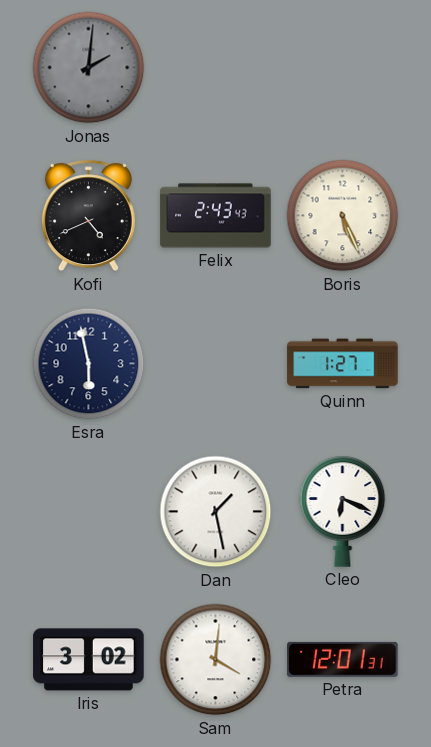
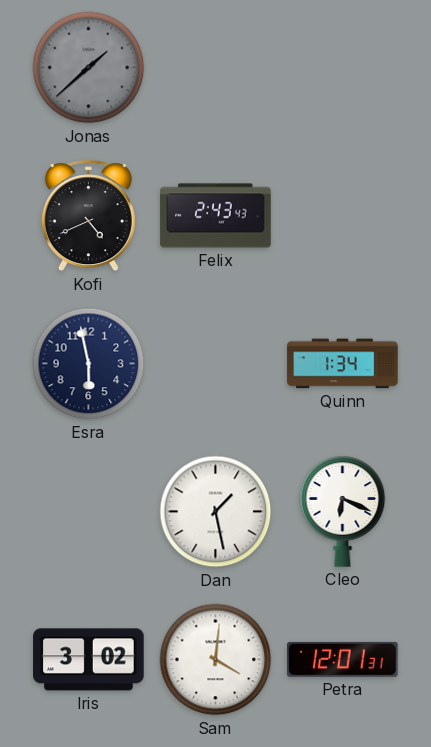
Jonas: 2:01 -> 1:38
Boris: 5:26 -> none
Quinn: 1:27 -> 1:34
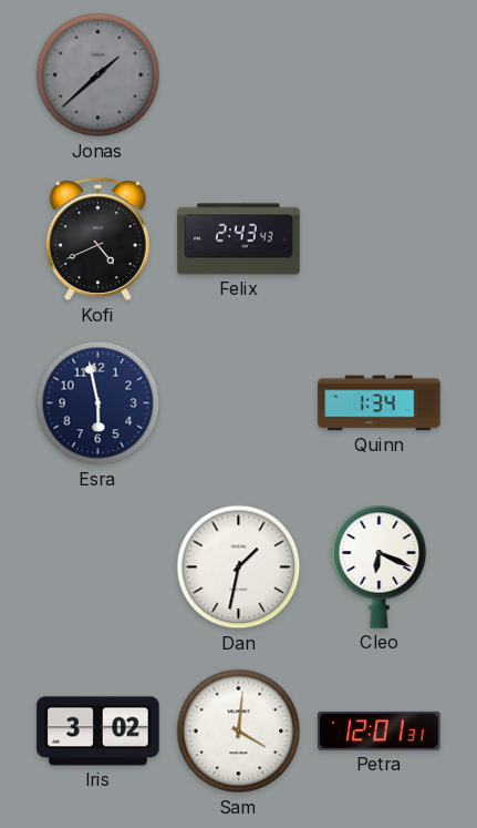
Dan: 1:28 -> 1:32
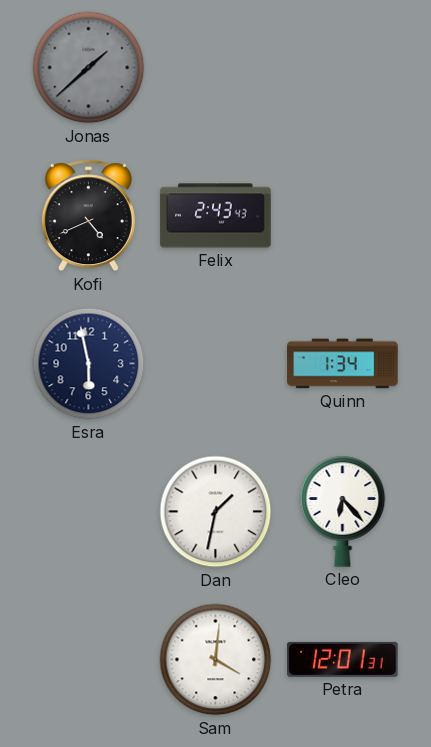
Cleo: 6:19 -> 6:23
Iris: 3:02 -> none
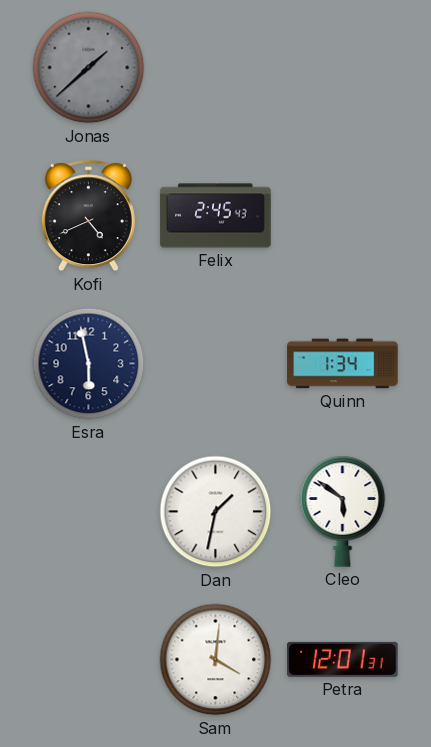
Felix: 2:43 -> 2:45
Cleo: 6:23 -> 5:51
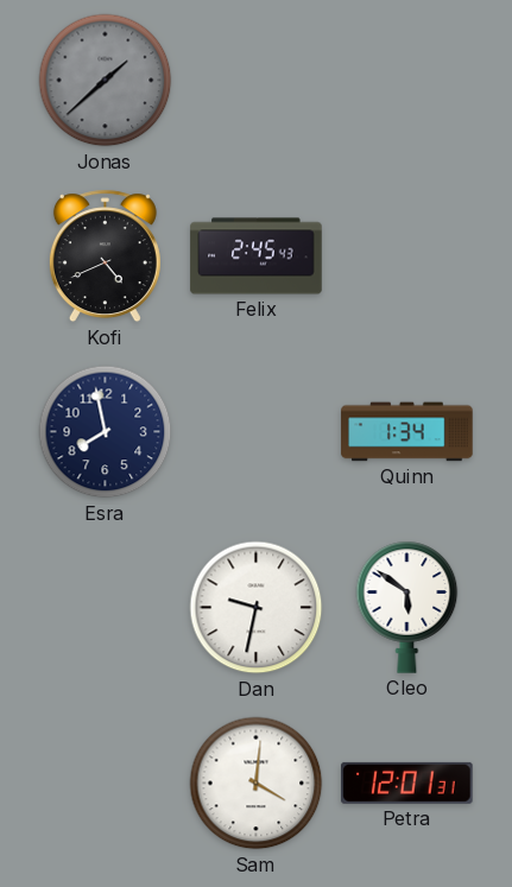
Esra: 5:58 -> 7:58
Dan: 1:32 -> 9:32
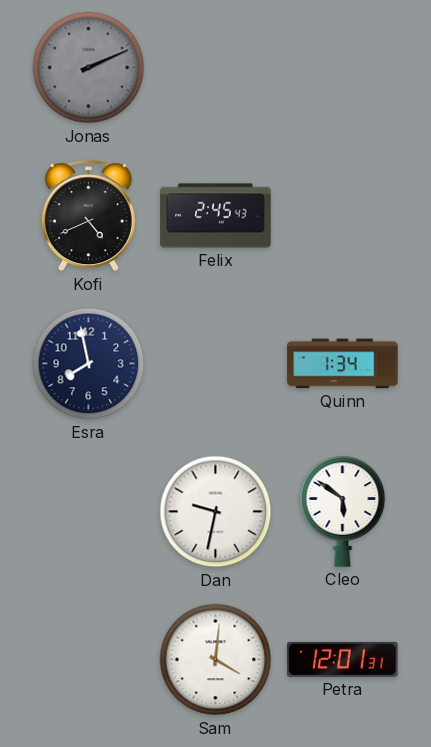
Jonas: 1:38 -> 2:11
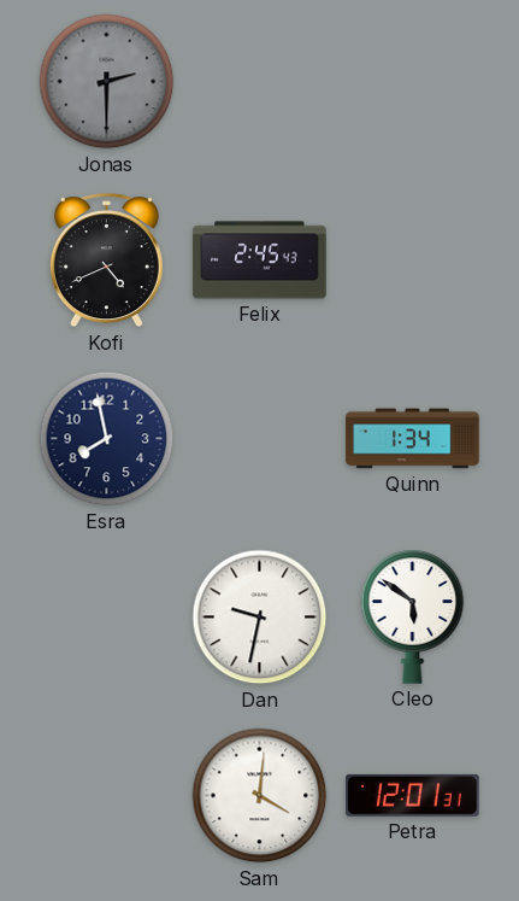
Jonas: 2:11 -> 2:30
